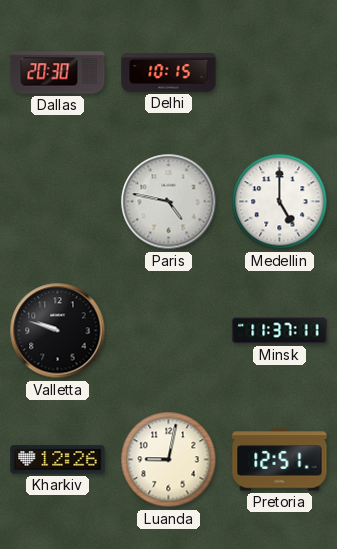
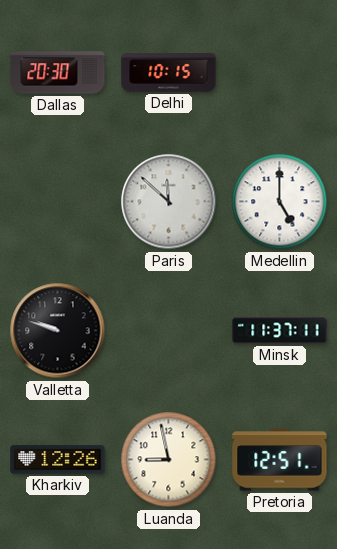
Paris: 4:47 -> 11:52
Luanda: 9:02 -> 8:58
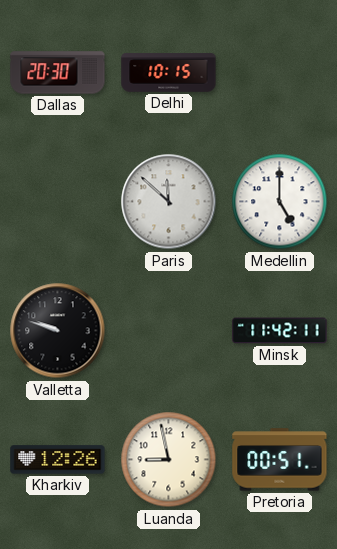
Minsk: 11:37 -> 11:42
Pretoria: 12:51 -> 00:51
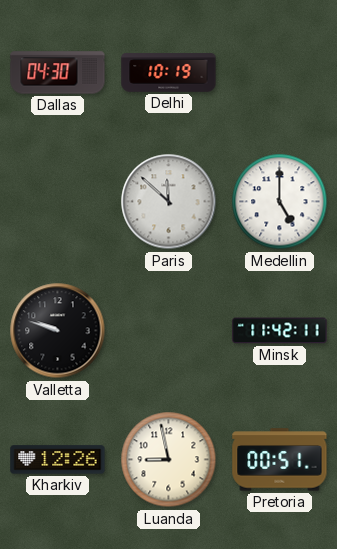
Dallas: 20:30 -> 04:30
Delhi: 10:15 -> 10:19
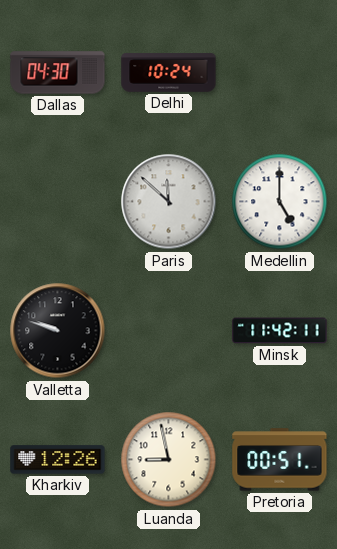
Delhi: 10:19 -> 10:24
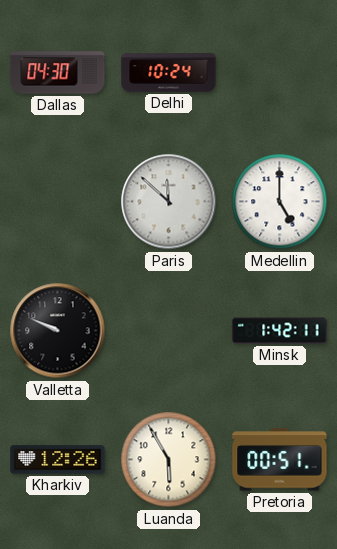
Valletta: 9:48 -> 9:49
Minsk: 11:42 -> 1:42
Luanda: 8:58 -> 5:55
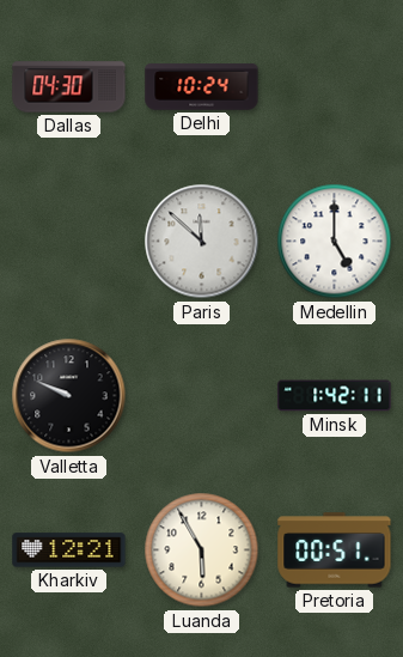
Kharkiv: 12:26 -> 12:21
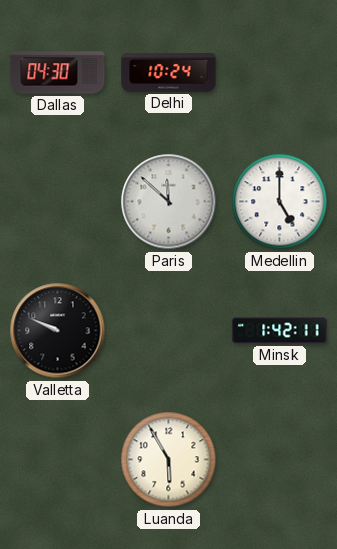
Kharkiv: 12:21 -> none
Pretoria: 00:51 -> none
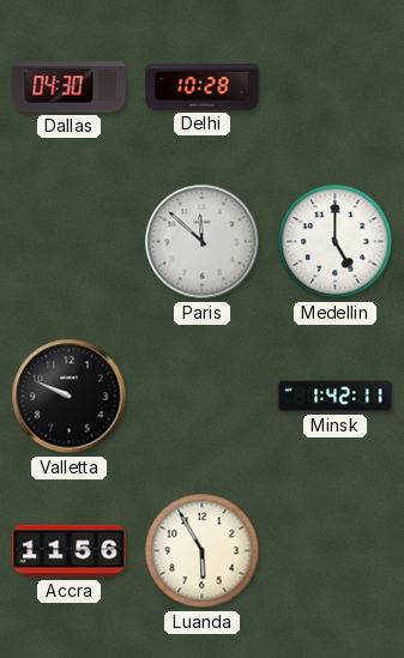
Delhi: 10:24 -> 10:28
Accra: none -> 11:56
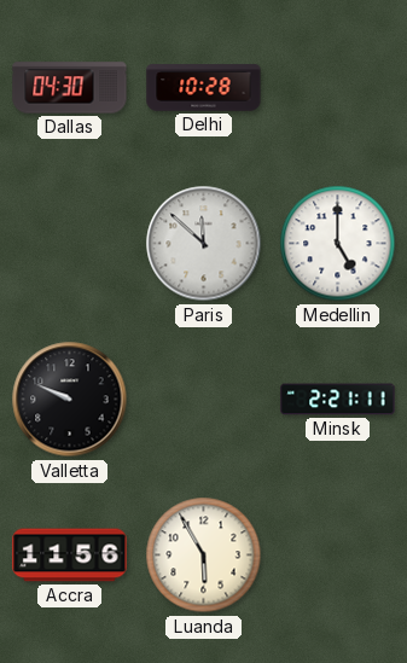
Minsk: 1:42 -> 2:21
